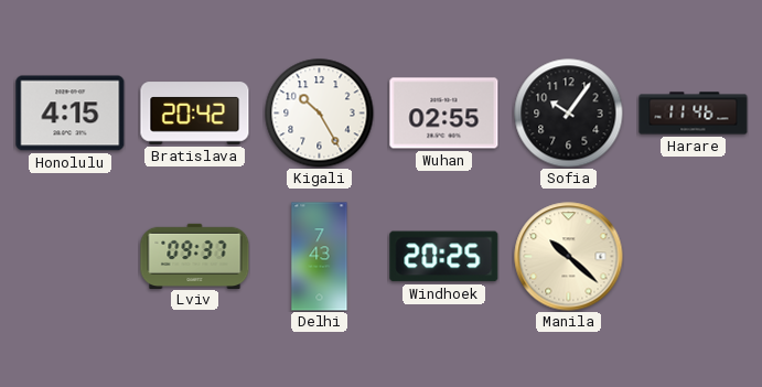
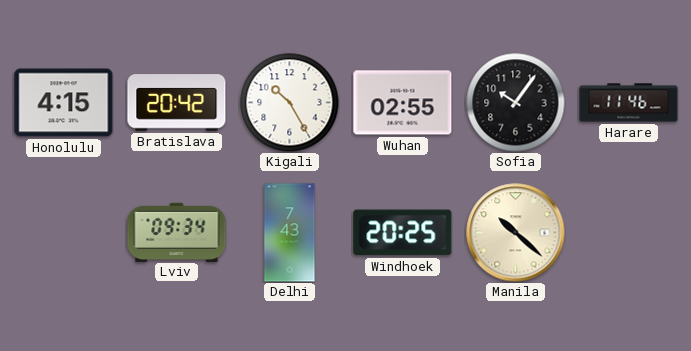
Lviv: 09:37 -> 09:34
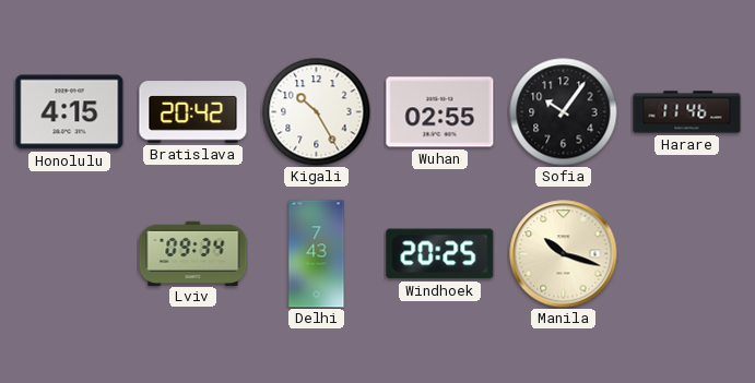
Manila: 10:22 -> 10:18
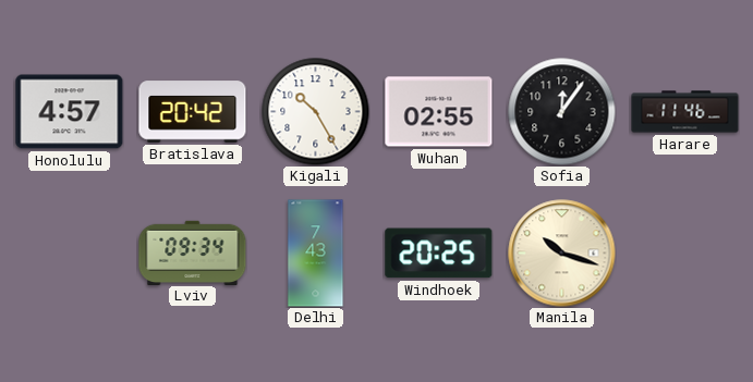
Honolulu: 4:15 -> 4:57
Sofia: 10:06 -> 12:06
